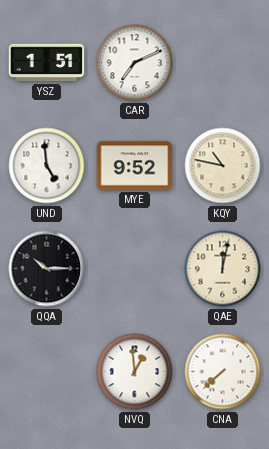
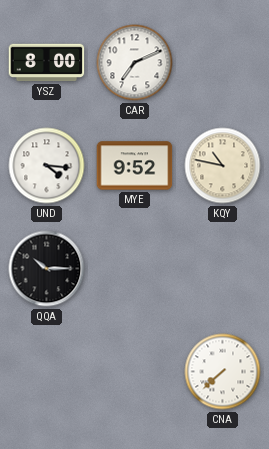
YSZ: 1:51 -> 8:00
UND: 4:59 -> 4:16
QAE: 12:02 -> none
NVQ: 12:59 -> none
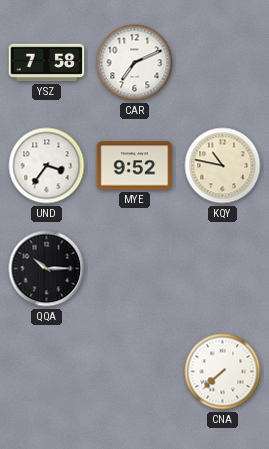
YSZ: 8:00 -> 7:58
UND: 4:16 -> 3:36
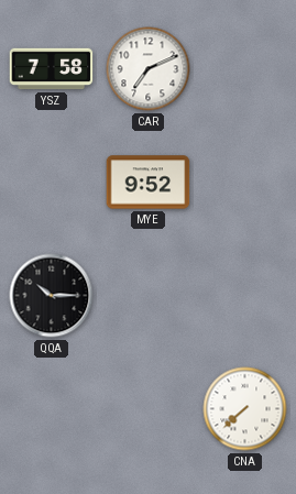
UND: 3:36 -> none
KQY: 10:47 -> none
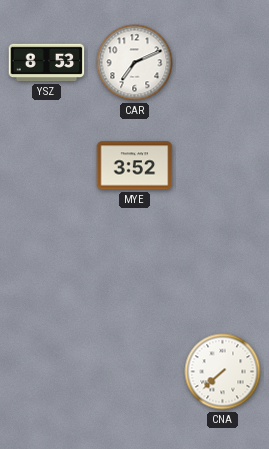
YSZ: 7:58 -> 8:53
MYE: 9:52 -> 3:52
QQA: 10:15 -> none
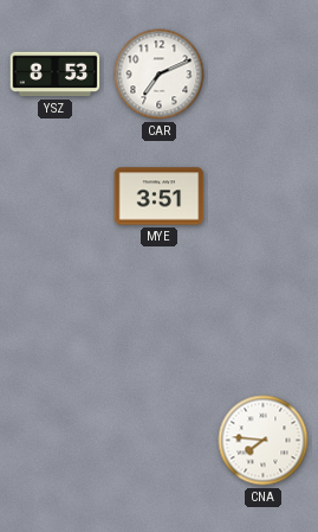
MYE: 3:52 -> 3:51
CNA: 7:38 -> 7:46
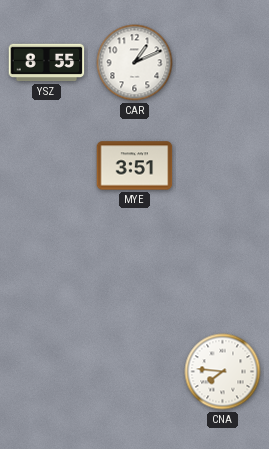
YSZ: 8:53 -> 8:55
CAR: 7:11 -> 1:11
